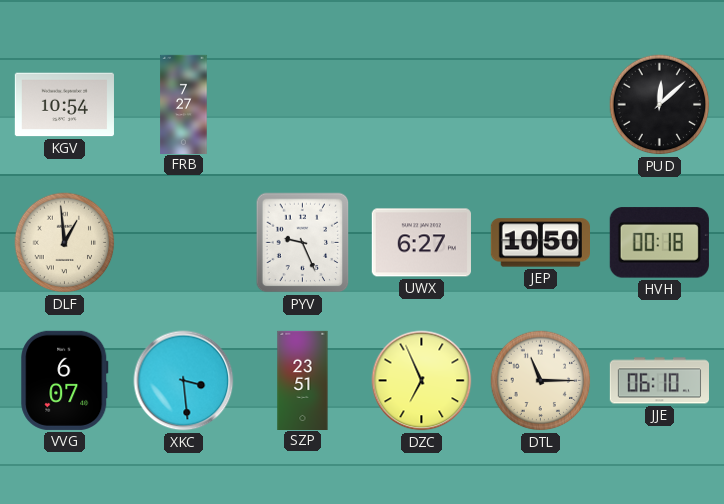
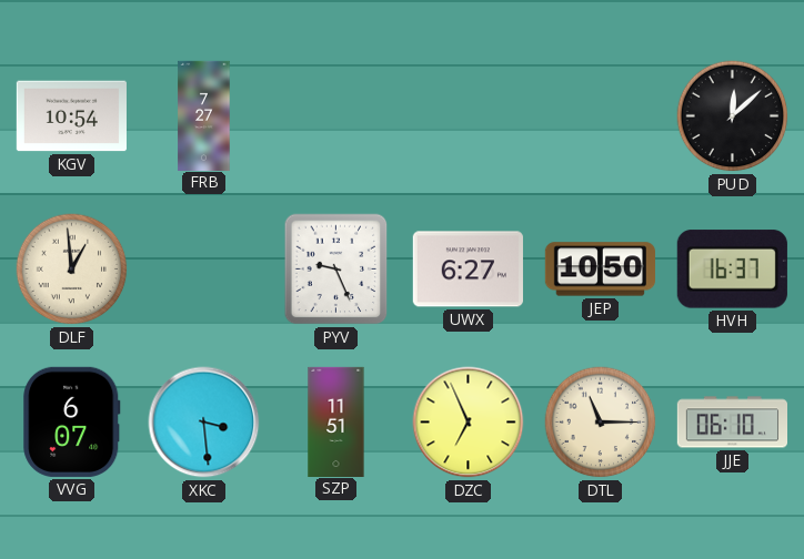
HVH: 00:18 -> 16:37
SZP: 23:51 -> 11:51
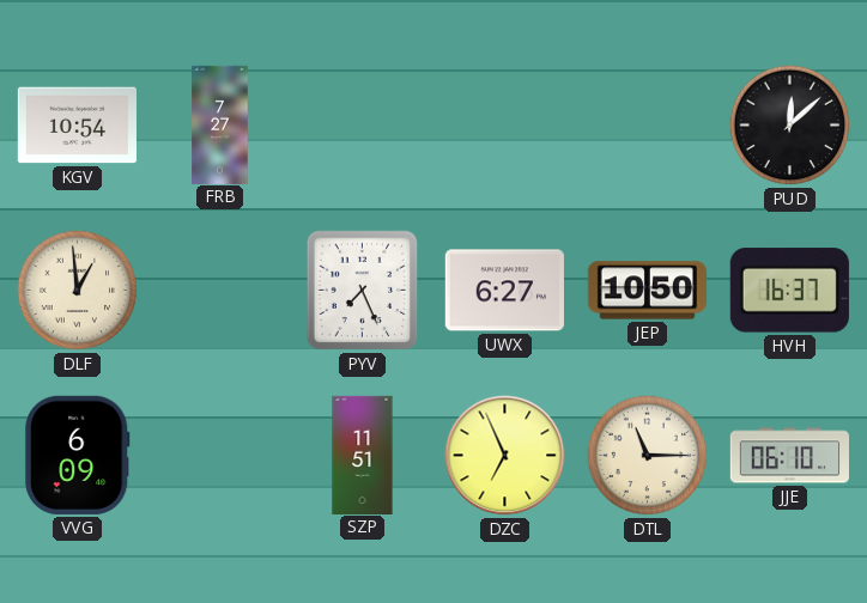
PYV: 9:26 -> 7:26
VVG: 6:07 -> 6:09
XKC: 3:29 -> none
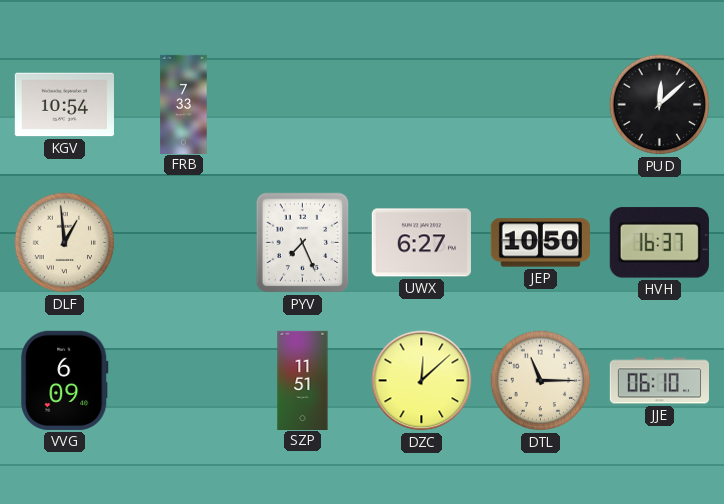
FRB: 7:27 -> 7:33
DZC: 6:56 -> 12:08
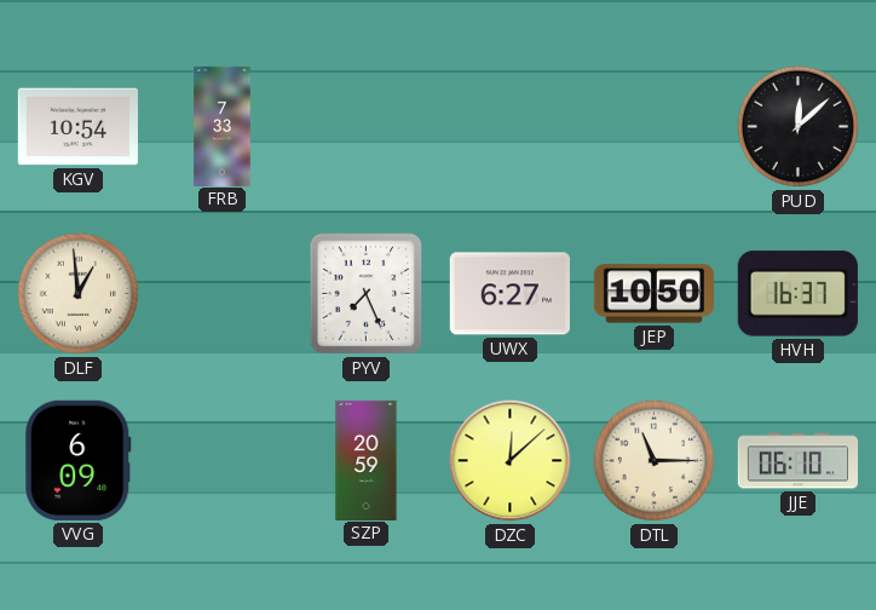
SZP: 11:51 -> 20:59
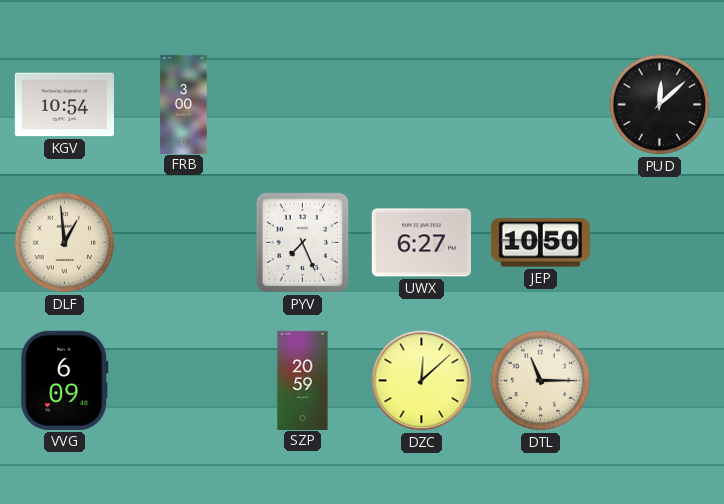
FRB: 7:33 -> 3:00
HVH: 16:37 -> none
JJE: 06:10 -> none
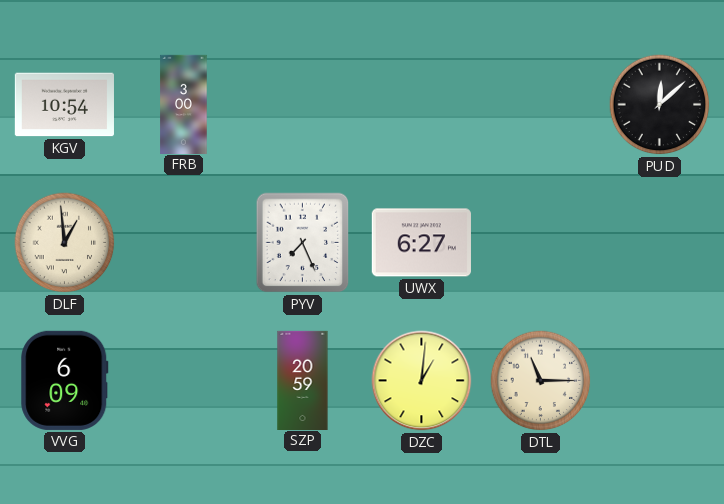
JEP: 10:50 -> none
DZC: 12:08 -> 1:01
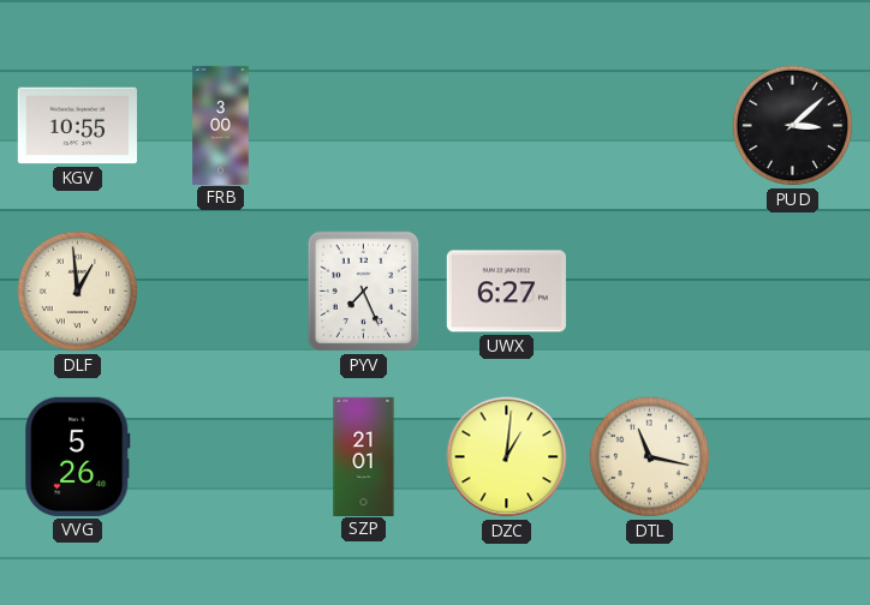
KGV: 10:54 -> 10:55
PUD: 12:08 -> 3:08
VVG: 6:09 -> 5:26
SZP: 20:59 -> 21:01
DTL: 11:15 -> 11:17
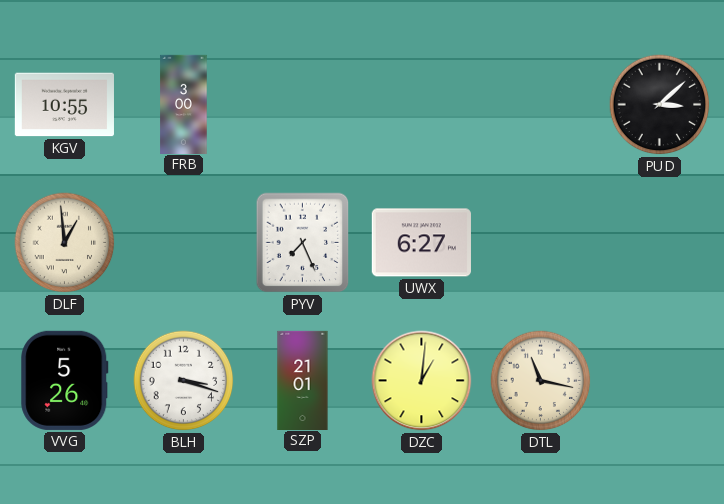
BLH: none -> 3:18
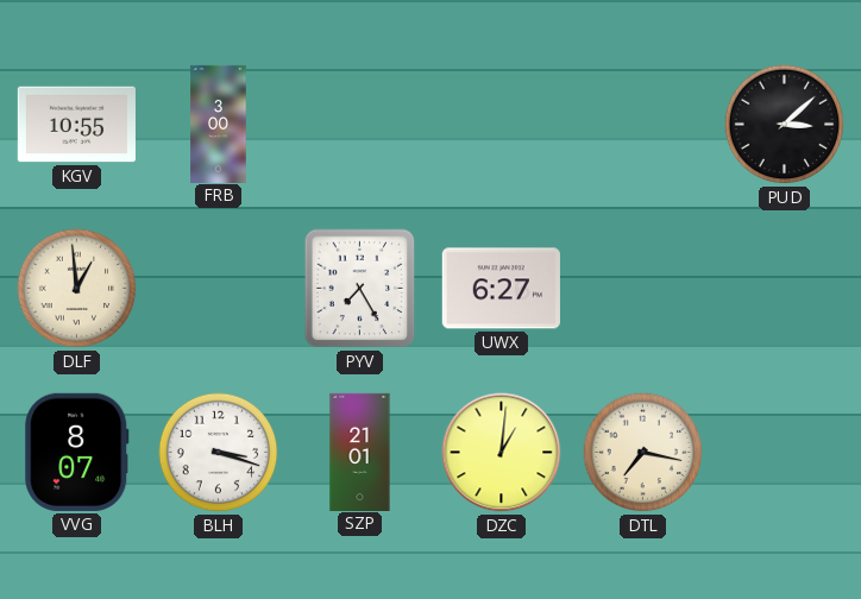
PYV: 7:26 -> 7:25
VVG: 5:26 -> 8:07
DTL: 11:17 -> 7:17
